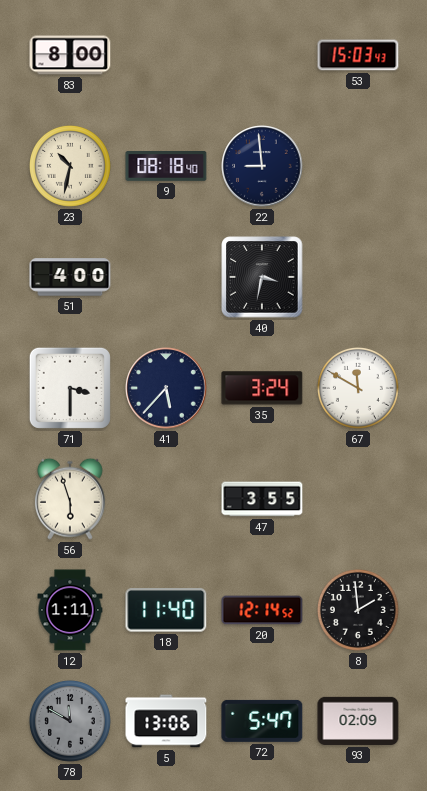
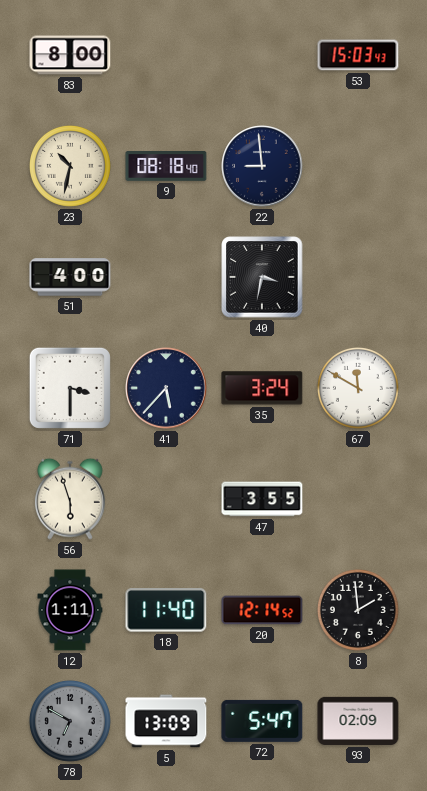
78: 11:50 -> 6:50
5: 13:06 -> 13:09
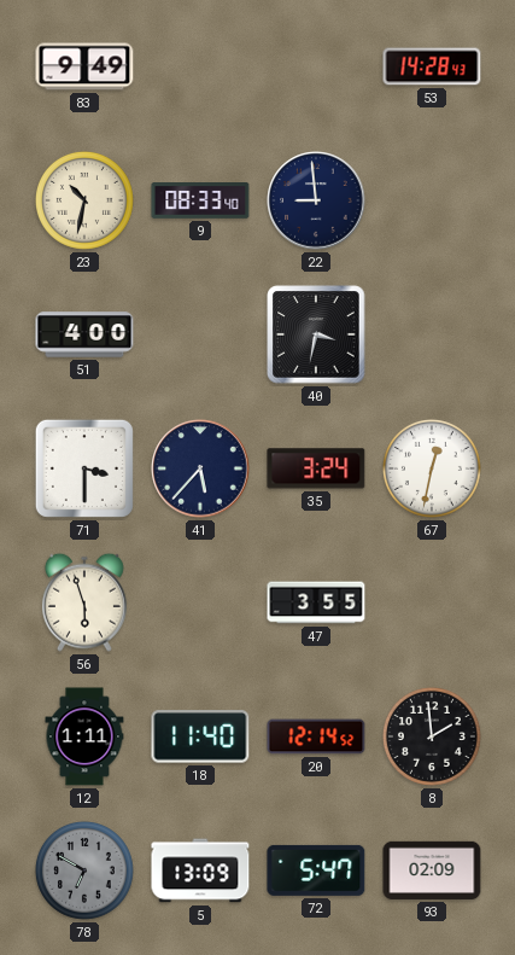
83: 8:00 -> 9:49
53: 15:03 -> 14:28
9: 08:18 -> 08:33
67: 11:50 -> 12:32
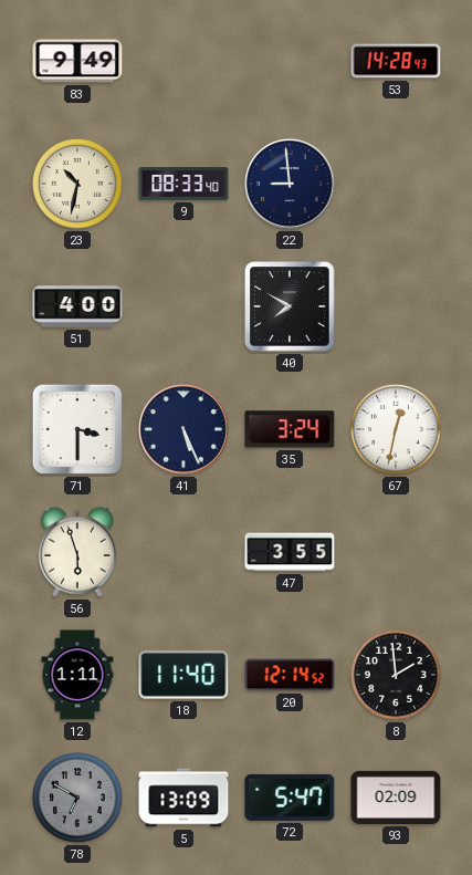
40: 3:32 -> 7:50
41: 5:37 -> 5:26
